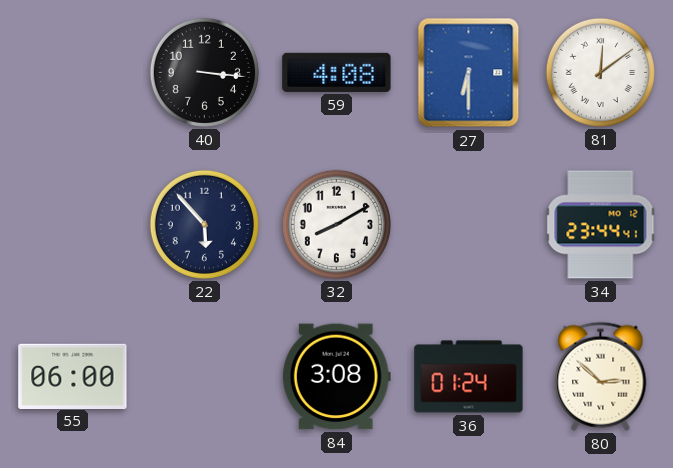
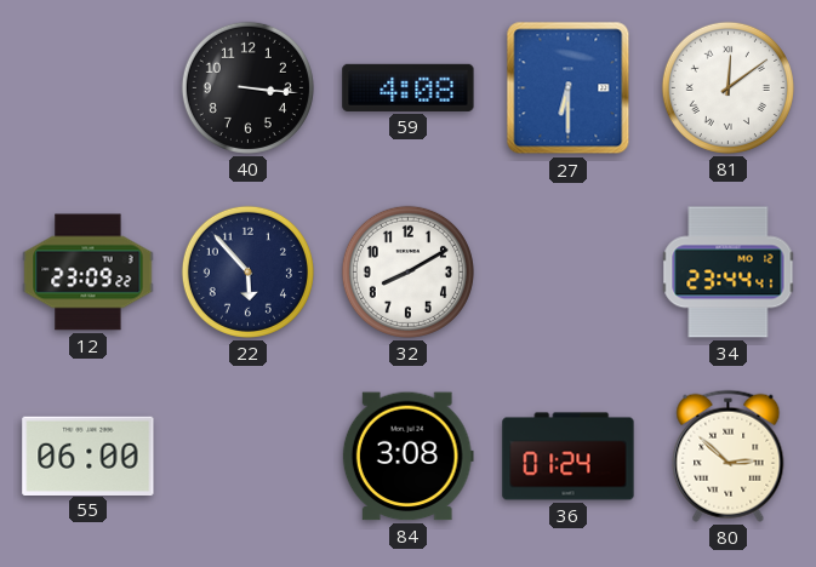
12: none -> 23:09
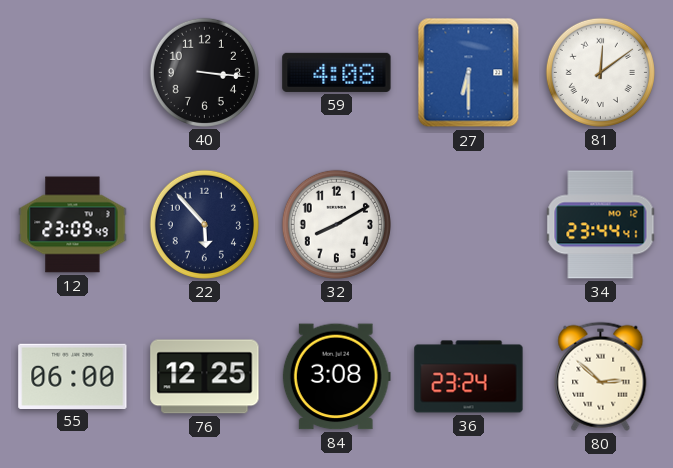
12: 23:09:22 -> 23:09:49
76: none -> 12:25
36: 01:24 -> 23:24
